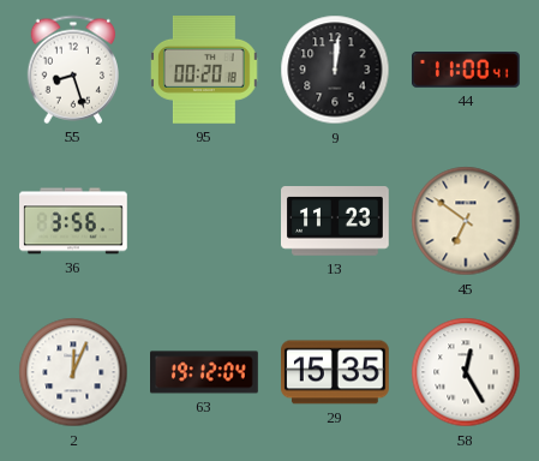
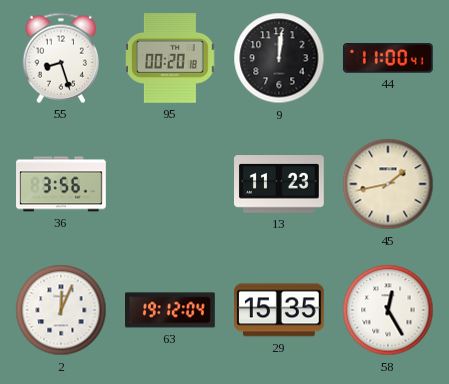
45: 6:51 -> 1:43
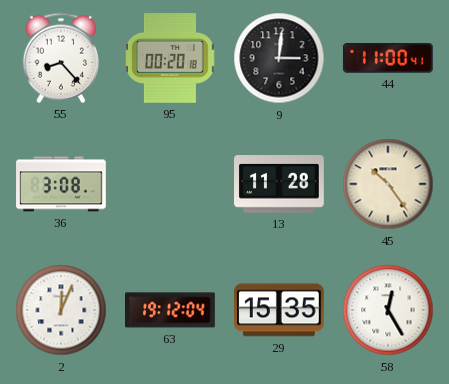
55: 8:27 -> 8:23
9: 12:01 -> 3:01
36: 3:56 -> 3:08
13: 11:23 -> 11:28
45: 1:43 -> 10:24
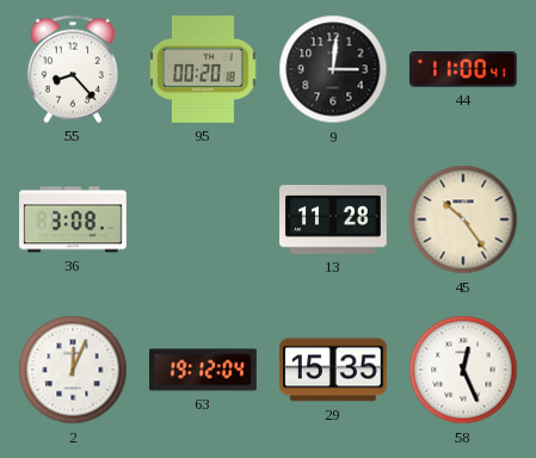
58: 12:25 -> 12:26
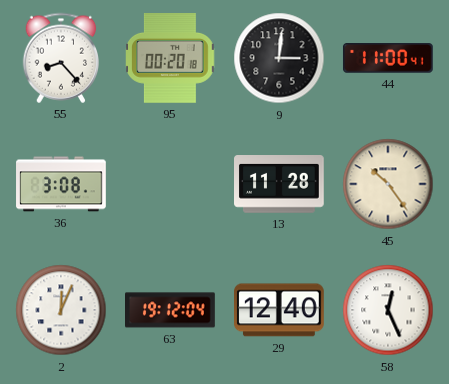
29: 15:35 -> 12:40
